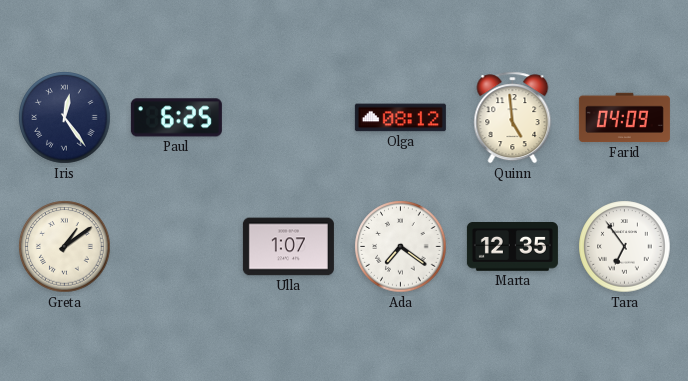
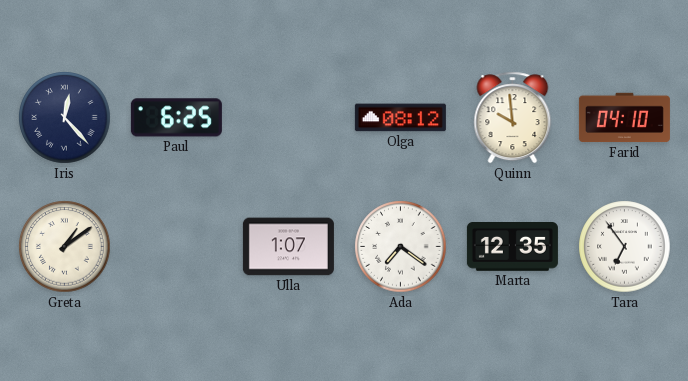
Iris: 12:24 -> 12:23
Quinn: 4:59 -> 9:59
Farid: 04:09 -> 04:10
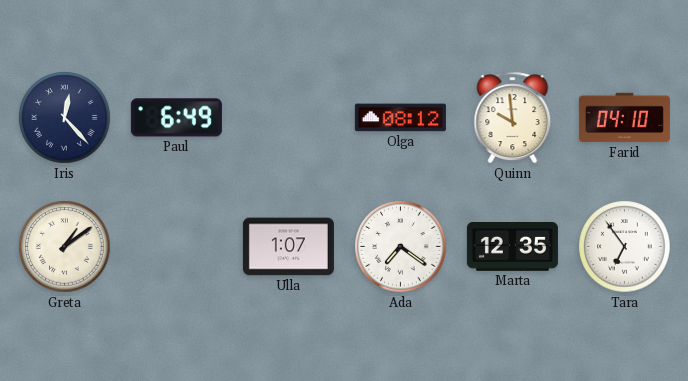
Paul: 6:25 -> 6:49
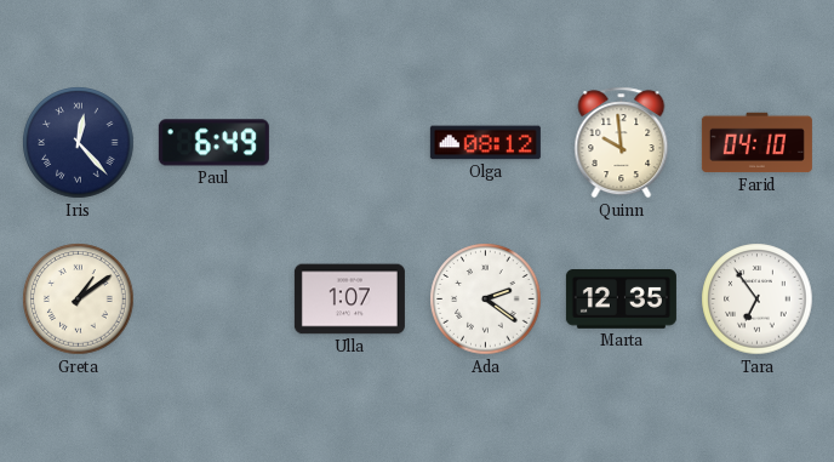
Ada: 7:21 -> 2:21
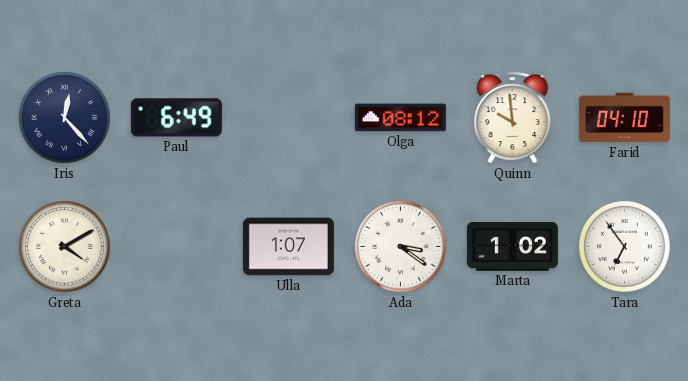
Greta: 1:09 -> 4:10
Ada: 2:21 -> 3:21
Marta: 12:35 -> 1:02
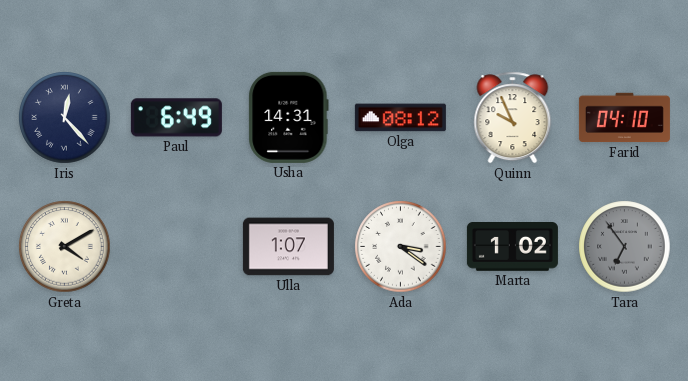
Usha: none -> 14:31
Quinn: 9:59 -> 9:56
Tara dial: white -> grey
